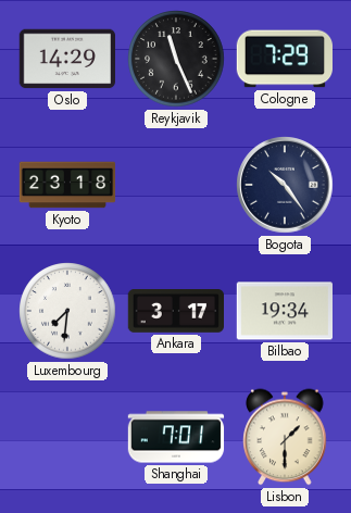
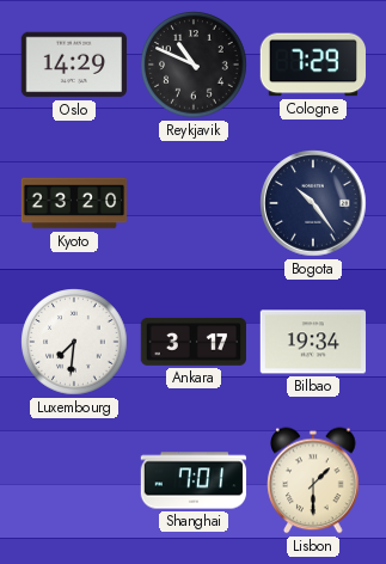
Reykjavik: 11:26 -> 10:49
Kyoto: 23:18 -> 23:20
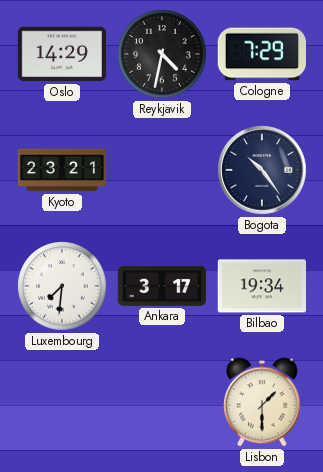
Reykjavik: 10:49 -> 4:32
Kyoto: 23:20 -> 23:21
Shanghai: 7:01 -> none
